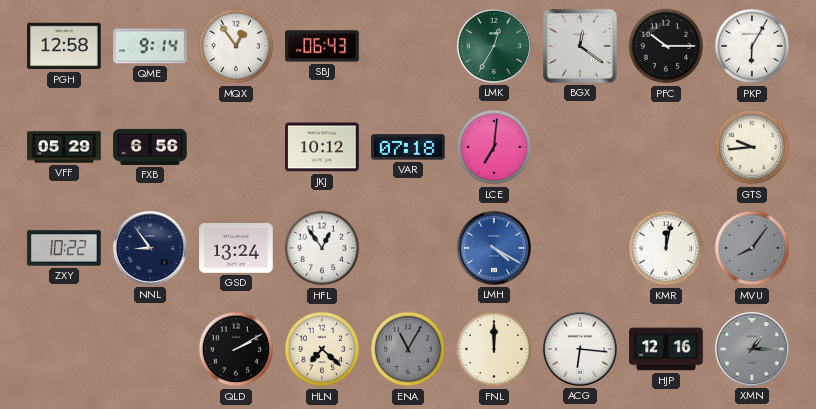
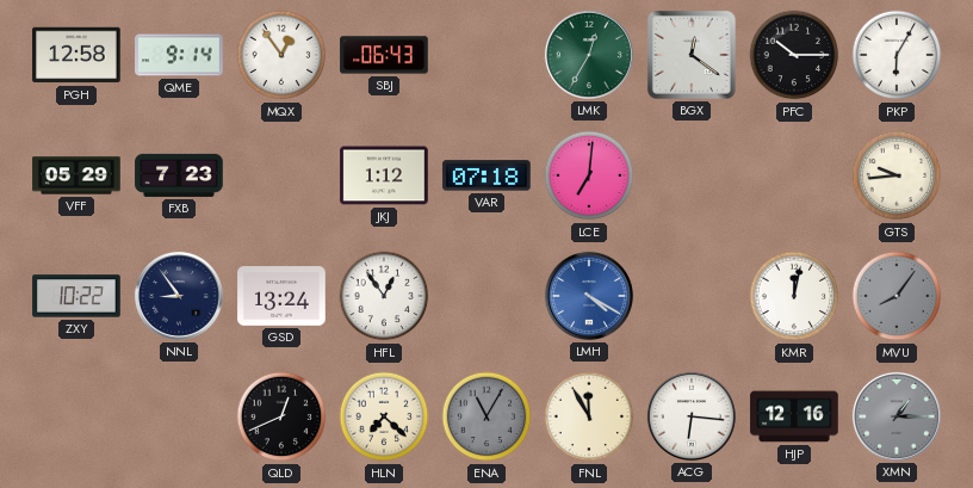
FXB: 6:56 -> 7:23
JKJ: 10:12 -> 1:12
QLD: 2:10 -> 12:41
FNL: 12:00 -> 11:55
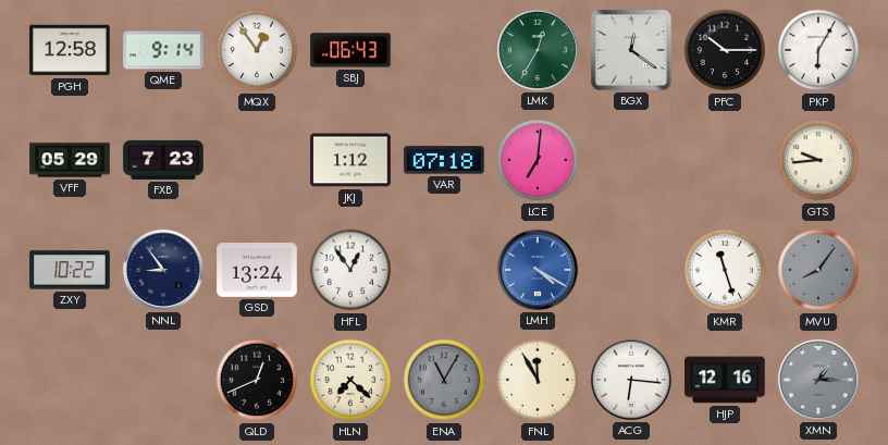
KMR: 12:02 -> 11:27
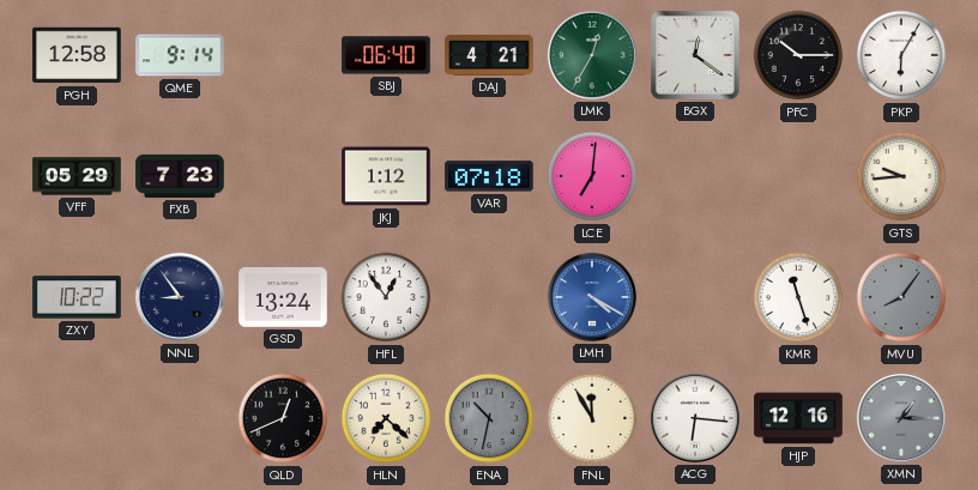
MQX: 12:54 -> none
SBJ: 06:43 -> 06:40
DAJ: none -> 4:21
ENA: 11:05 -> 10:32
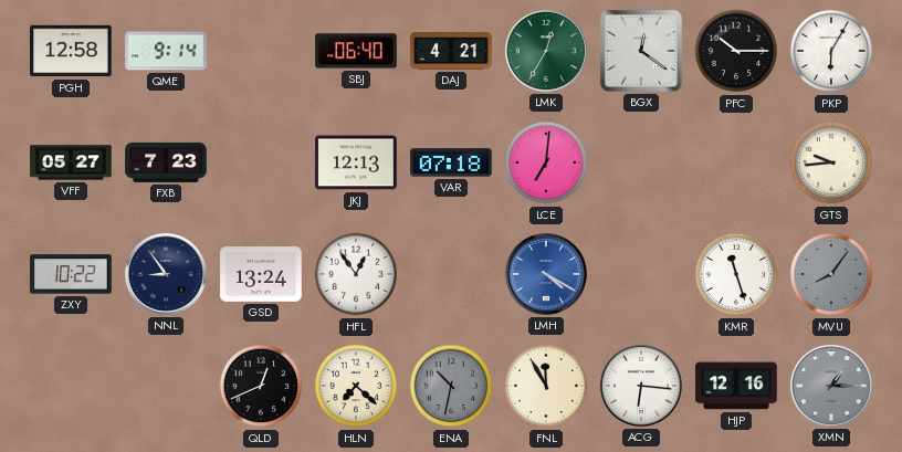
VFF: 05:29 -> 05:27
JKJ: 1:12 -> 12:13
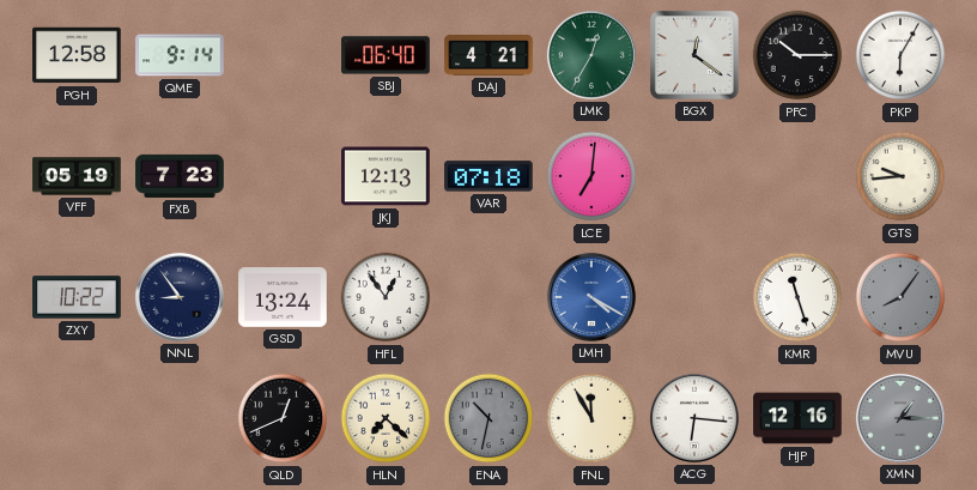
VFF: 05:27 -> 05:19
